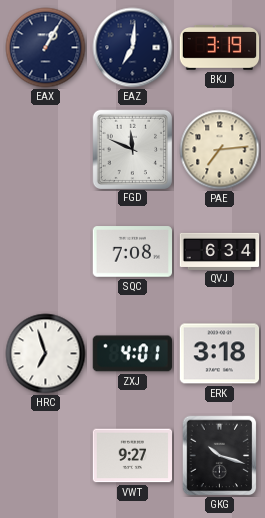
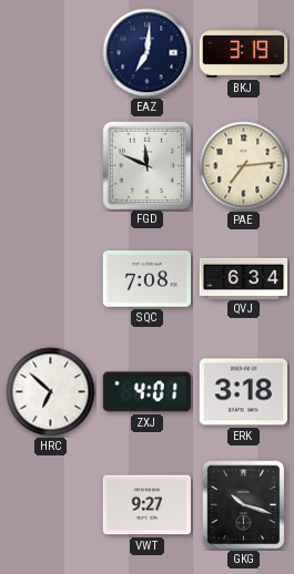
EAX: 1:05 -> none
HRC: 6:57 -> 6:52
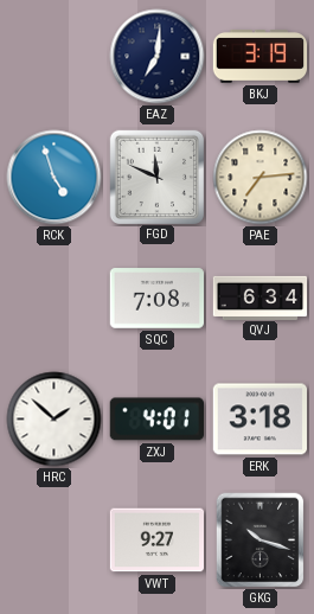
RCK: none -> 4:57
HRC: 6:52 -> 1:52
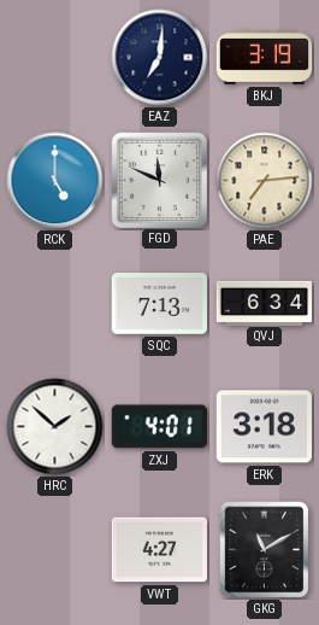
RCK: 4:57 -> 5:00
SQC: 7:08 -> 7:13
VWT: 9:27 -> 4:27
GKG: 10:18 -> 11:10
